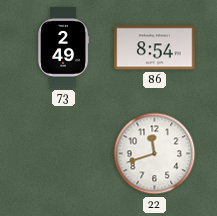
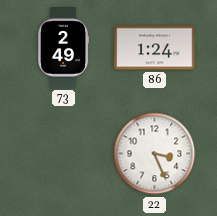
86: 8:54 -> 1:24
22: 11:42 -> 3:26
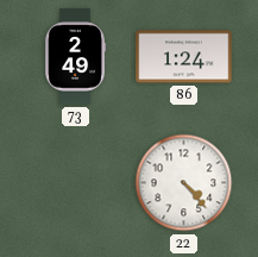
22: 3:26 -> 4:23
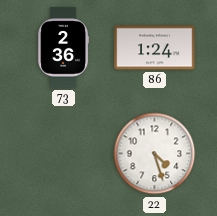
73: 2:49 -> 2:36
22: 4:23 -> 4:27
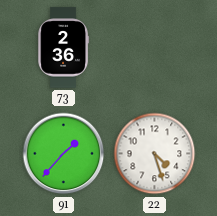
86: 1:24 -> none
91: none -> 1:37
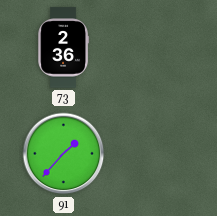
22: 4:27 -> none
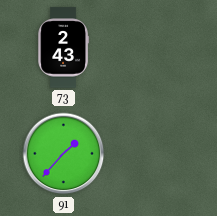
73: 2:36 -> 2:43
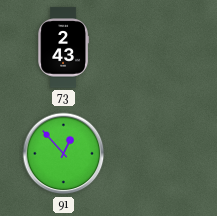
91: 1:37 -> 12:53
